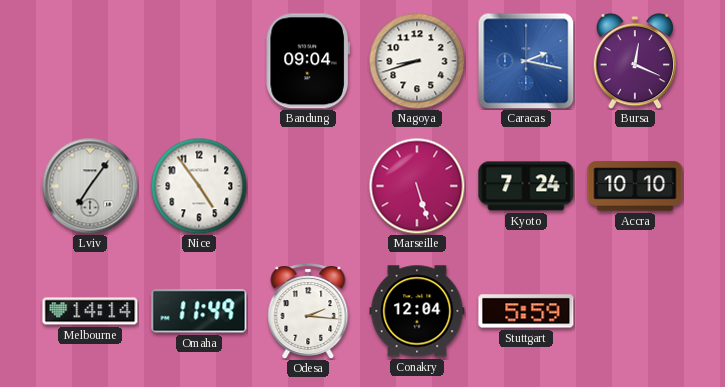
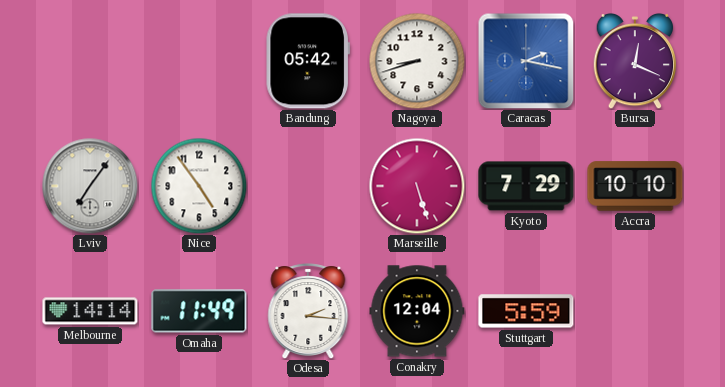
Bandung: 09:04 -> 05:42
Kyoto: 7:24 -> 7:29
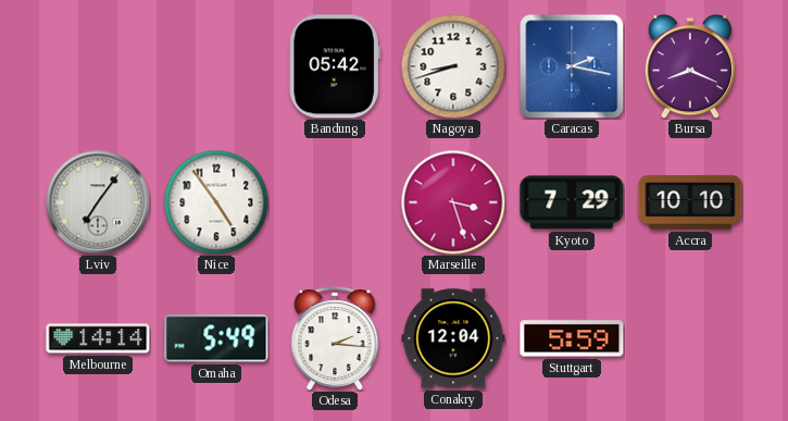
Bursa: 12:19 -> 8:19
Marseille: 5:27 -> 3:27
Omaha: 11:49 -> 5:49
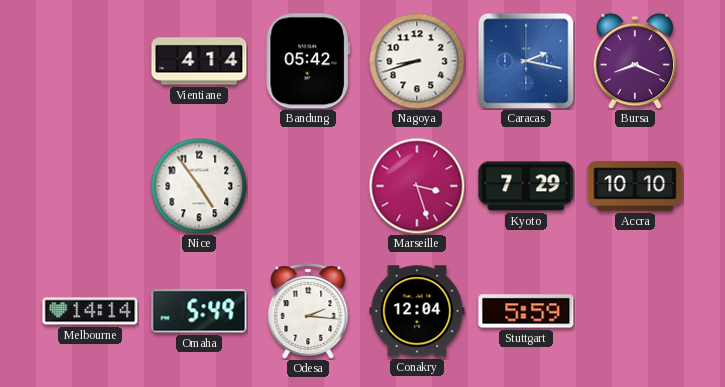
Vientiane: none -> 4:14
Lviv: 7:06 -> none
